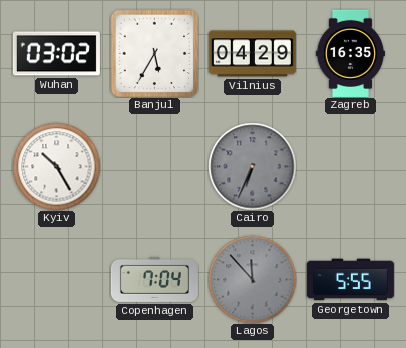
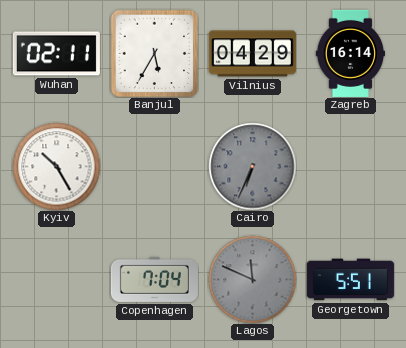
Wuhan: 03:02 -> 02:11
Zagreb: 16:35 -> 16:14
Lagos: 11:53 -> 11:49
Georgetown: 5:55 -> 5:51
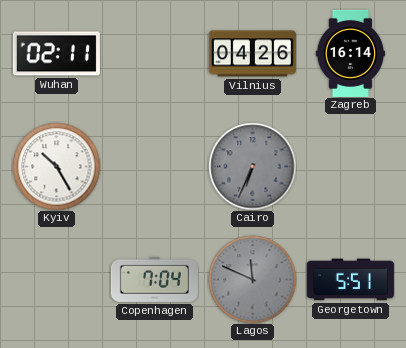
Banjul: 5:35 -> none
Vilnius: 04:29 -> 04:26
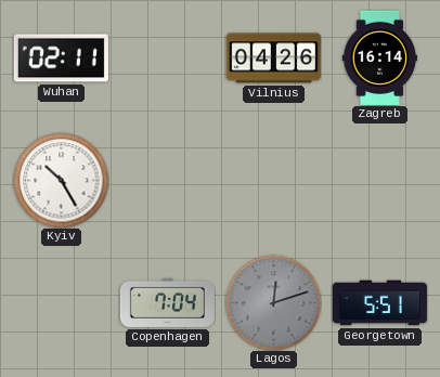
Cairo: 6:34 -> none
Lagos: 11:49 -> 12:12
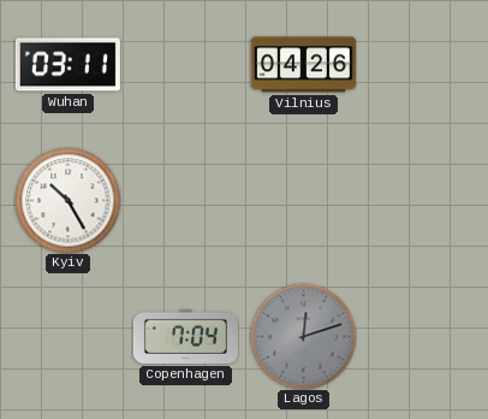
Wuhan: 02:11 -> 03:11
Zagreb: 16:14 -> none
Georgetown: 5:51 -> none
